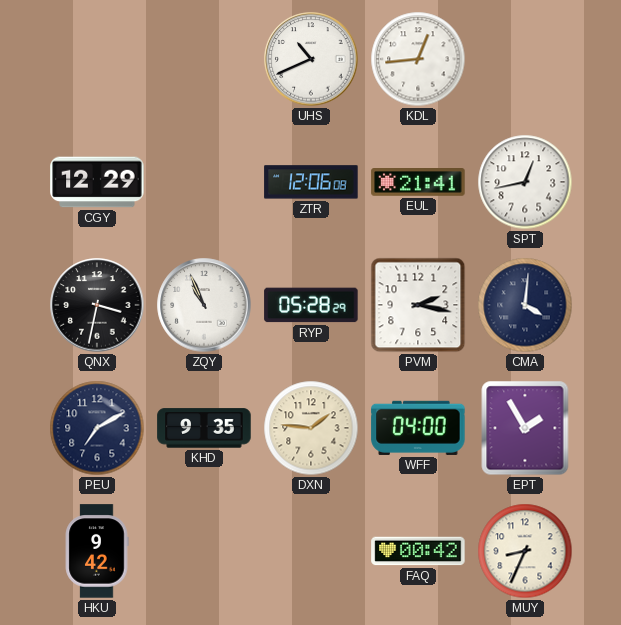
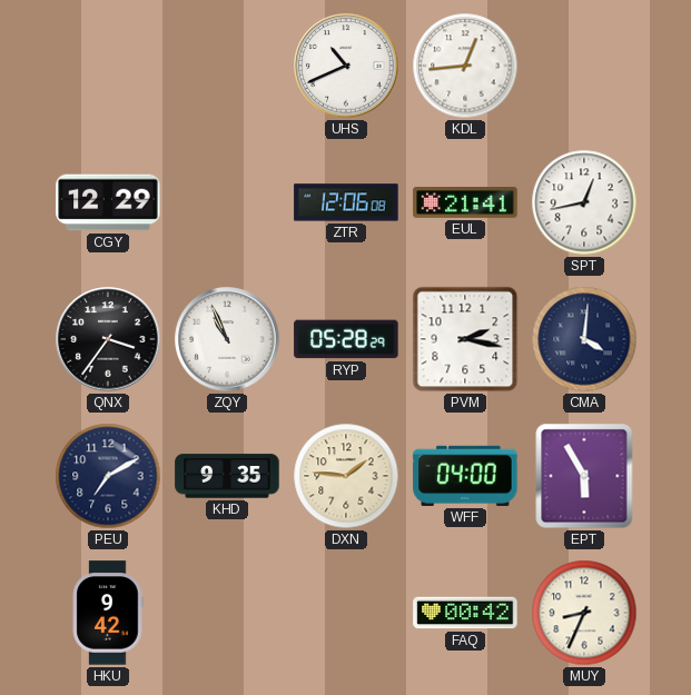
QNX: 3:32 -> 3:36
EPT: 1:55 -> 5:55
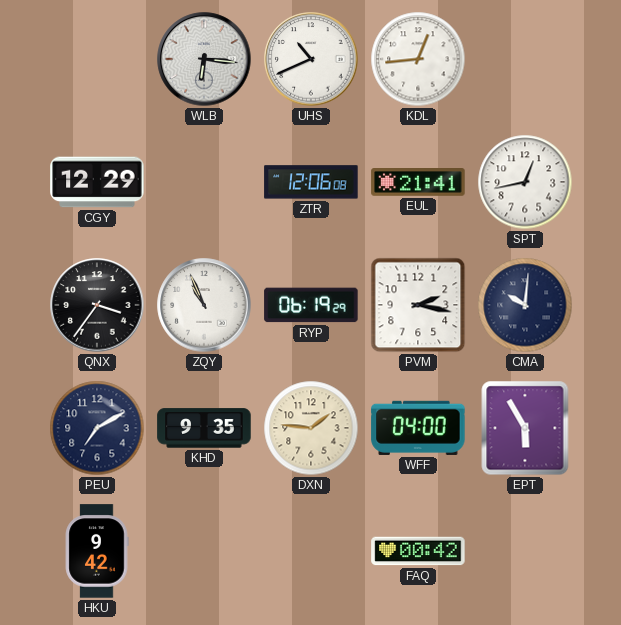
WLB: none -> 6:16
RYP: 05:28 -> 06:19
CMA: 4:01 -> 10:01
MUY: 8:34 -> none
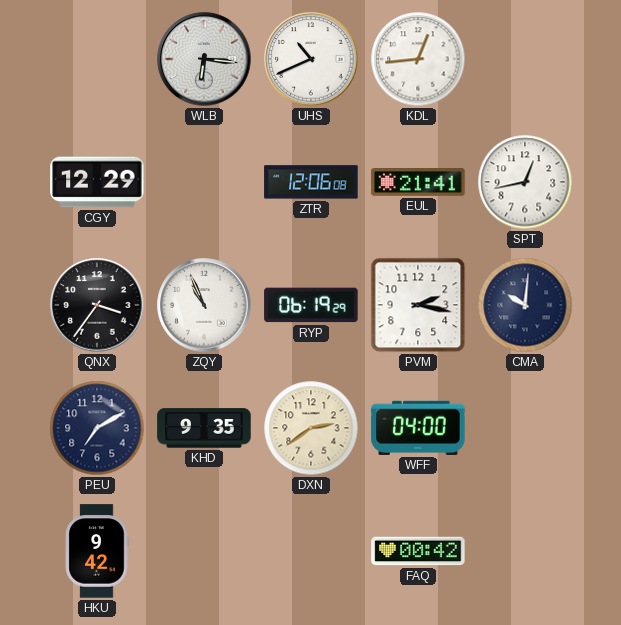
DXN: 1:46 -> 2:39
EPT: 5:55 -> none
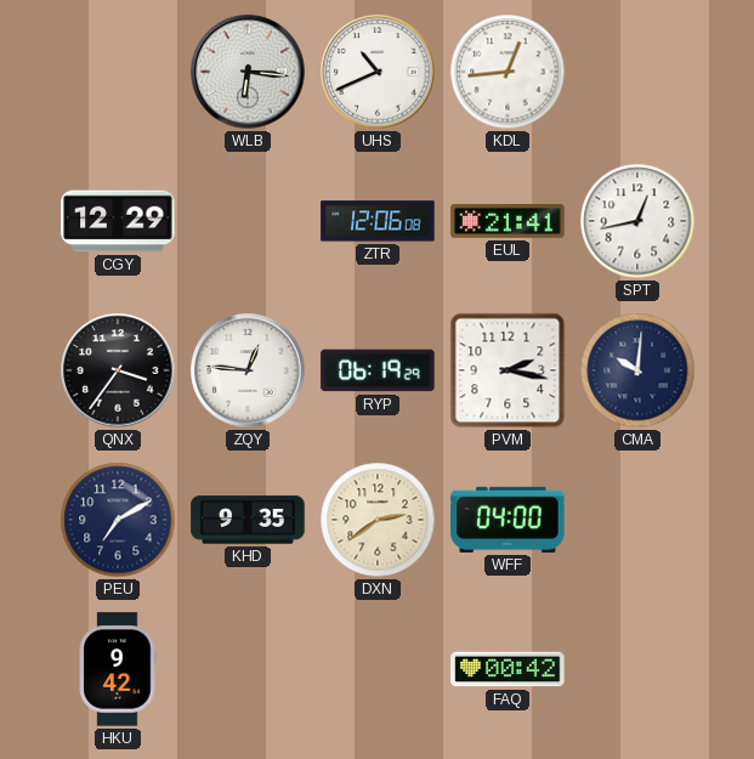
ZQY: 10:56 -> 12:46
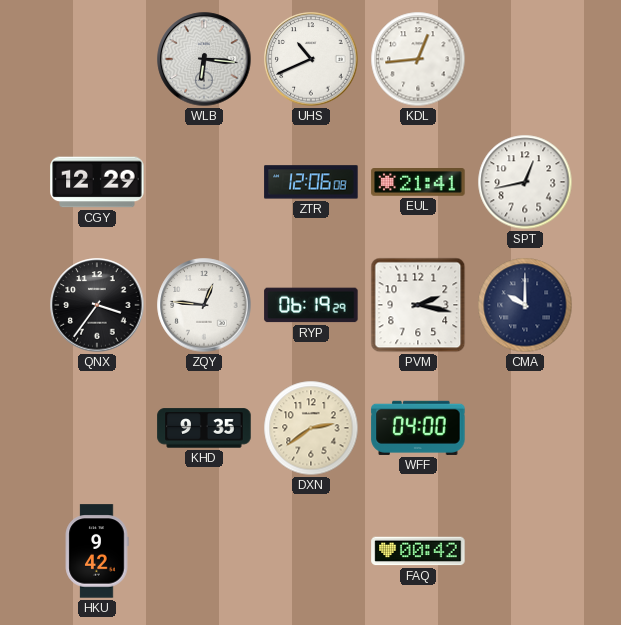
CMA: 10:01 -> 10:00
PEU: 7:10 -> none
